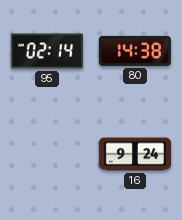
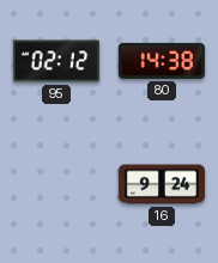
95: 02:14 -> 02:12
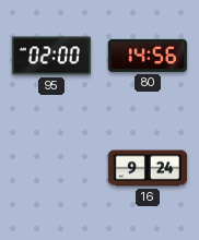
95: 02:12 -> 02:00
80: 14:38 -> 14:56
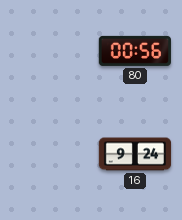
95: 02:00 -> none
80: 14:56 -> 00:56
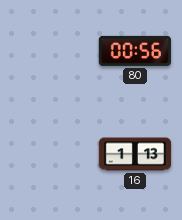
16: 9:24 -> 1:13
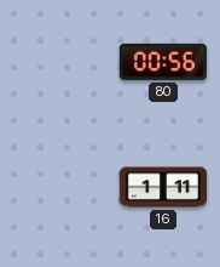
16: 1:13 -> 1:11
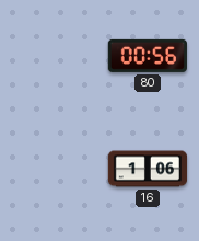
16: 1:11 -> 1:06
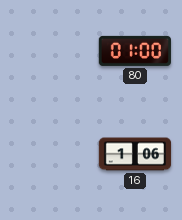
80: 00:56 -> 01:00
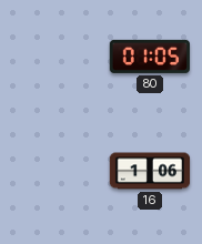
80: 01:00 -> 01:05
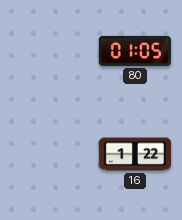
16: 1:06 -> 1:22
